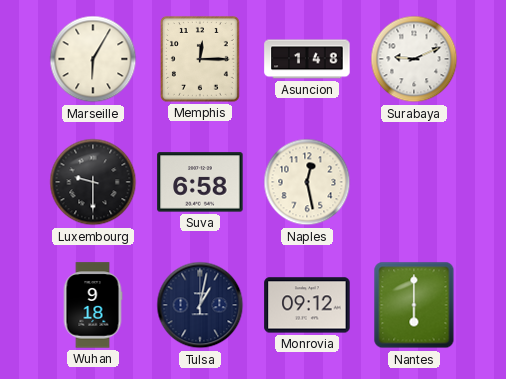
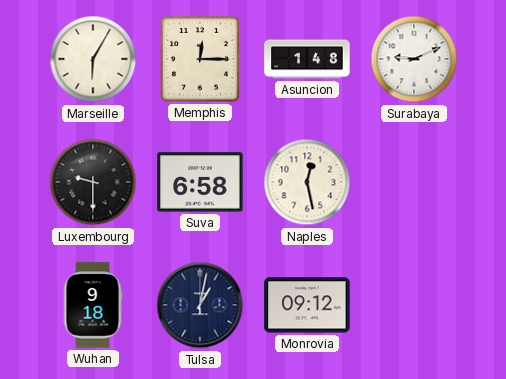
Nantes: 6:00 -> none
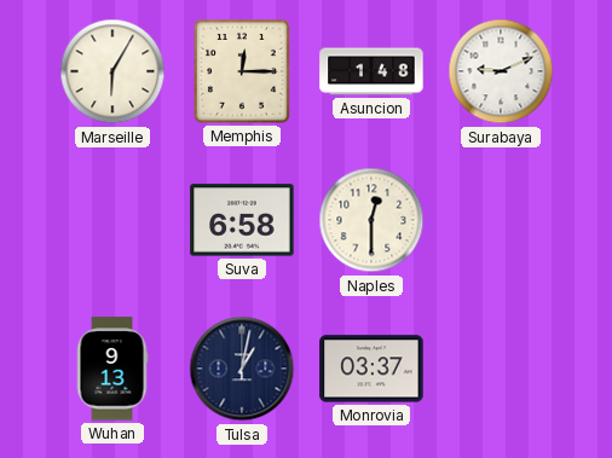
Luxembourg: 9:30 -> none
Naples: 12:28 -> 12:30
Wuhan: 9:18 -> 9:13
Monrovia: 09:12 -> 03:37
